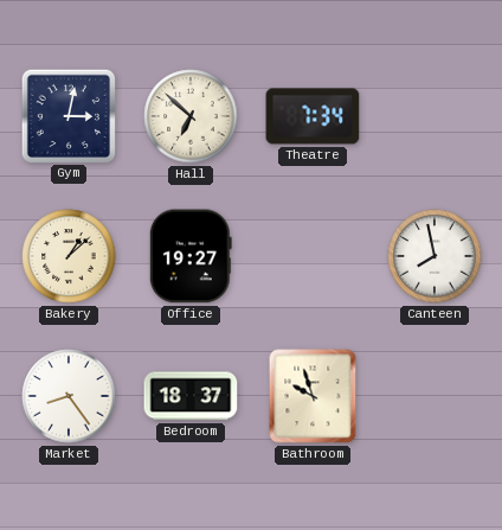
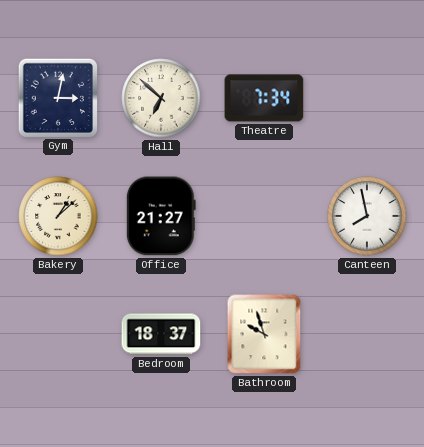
Office: 19:27 -> 21:27
Market: 8:24 -> none
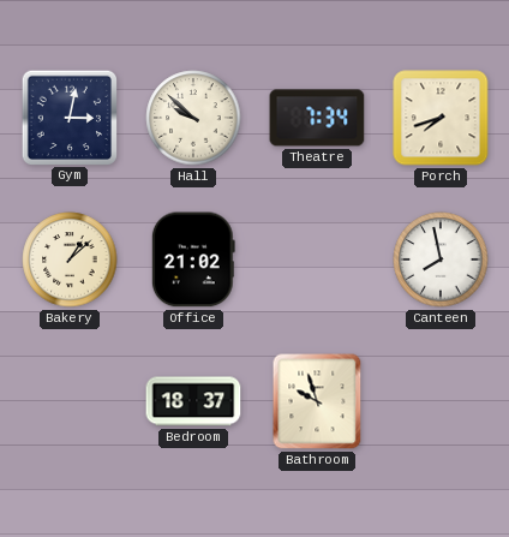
Hall: 6:52 -> 9:52
Porch: none -> 7:42
Office: 21:27 -> 21:02
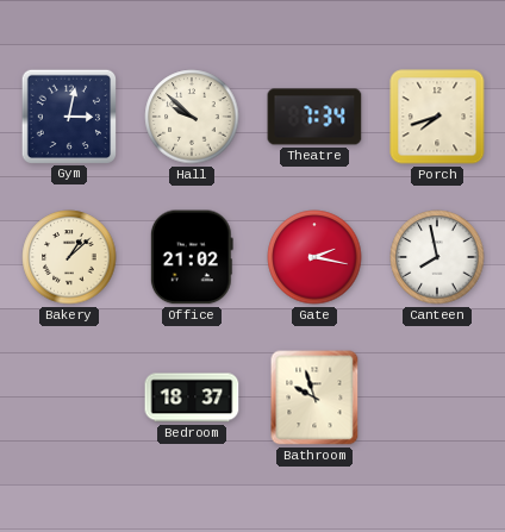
Gate: none -> 2:17
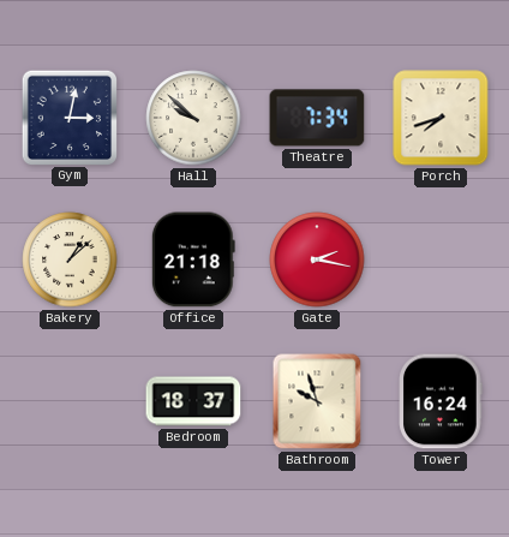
Office: 21:02 -> 21:18
Canteen: 7:58 -> none
Tower: none -> 16:24
